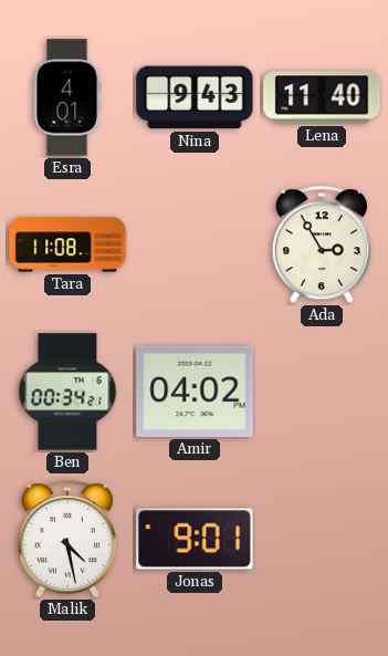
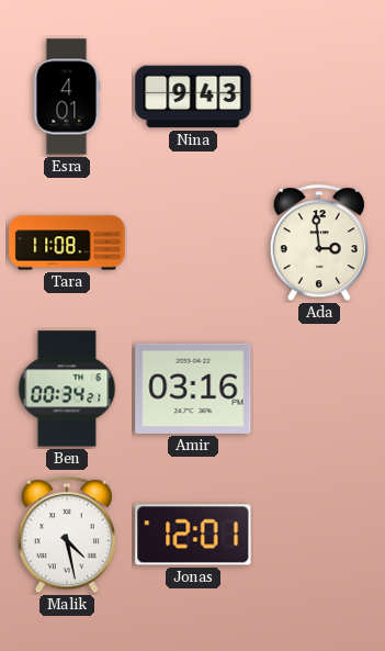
Lena: 11:40 -> none
Ada: 2:55 -> 2:59
Amir: 04:02 -> 03:16
Jonas: 9:01 -> 12:01
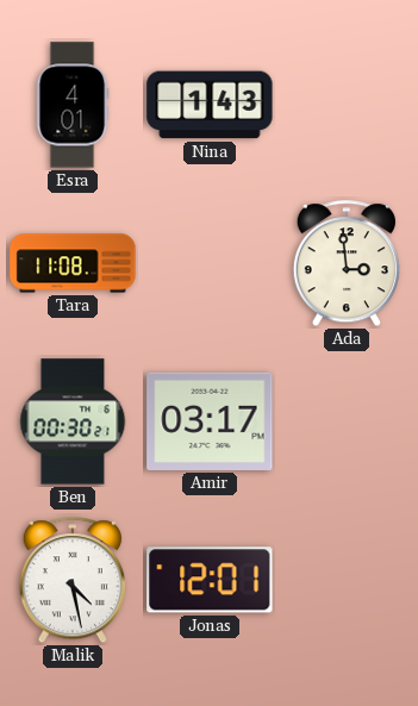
Nina: 9:43 -> 1:43
Ben: 00:34 -> 00:30
Amir: 03:16 -> 03:17
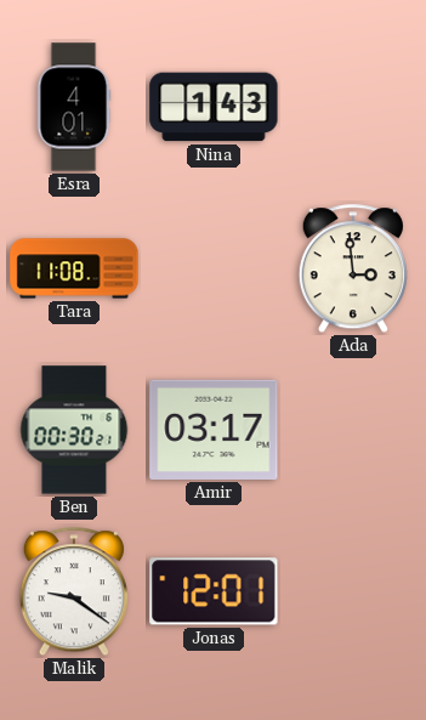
Malik: 4:28 -> 9:21
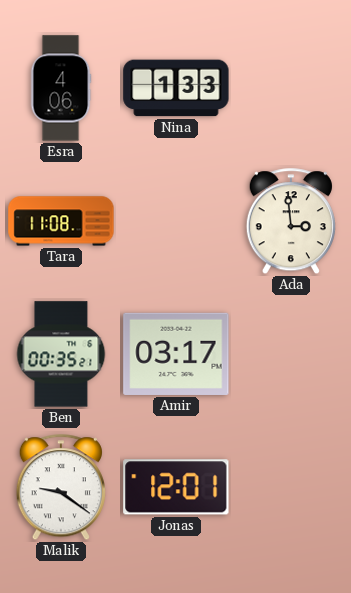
Esra: 4:01 -> 4:06
Nina: 1:43 -> 1:33
Ben: 00:30 -> 00:35
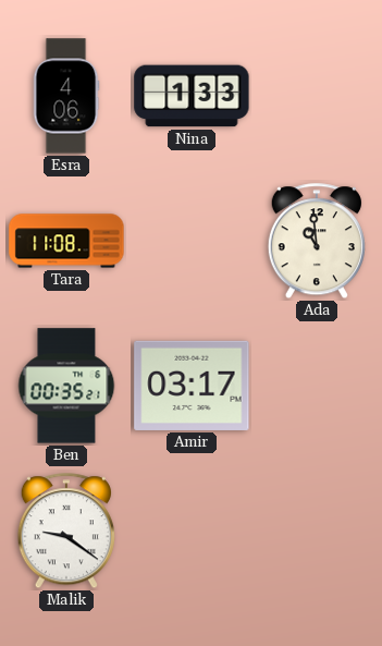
Ada: 2:59 -> 10:59
Jonas: 12:01 -> none
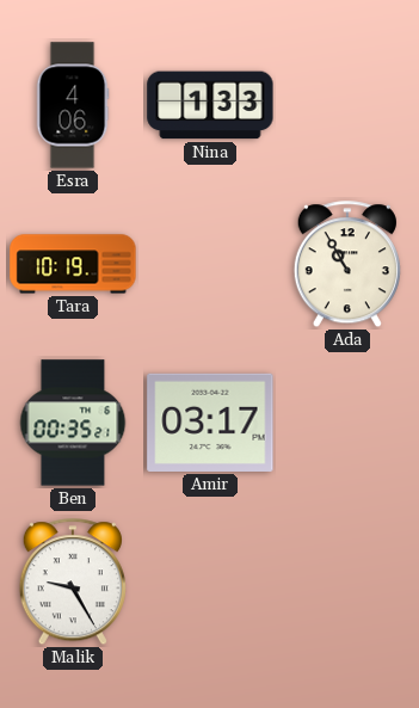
Tara: 11:08 -> 10:19
Ada: 10:59 -> 10:55
Malik: 9:21 -> 9:25
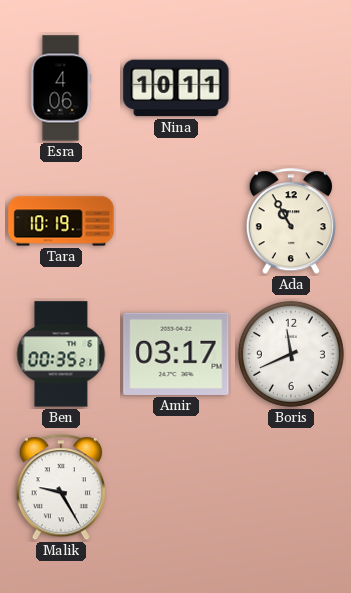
Nina: 1:33 -> 10:11
Boris: none -> 11:41
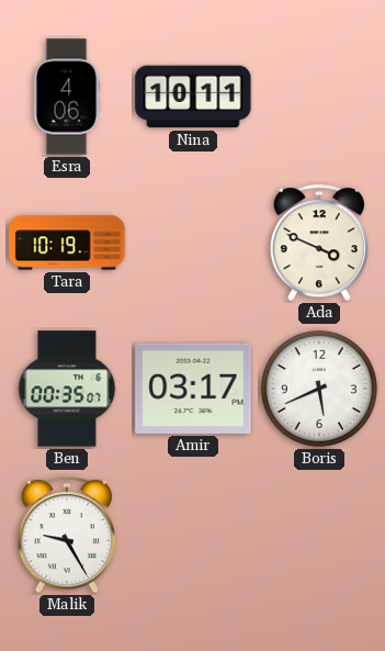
Ada: 10:55 -> 3:49
Ben: 00:35:21 -> 00:35:07
Boris: 11:41 -> 5:41
